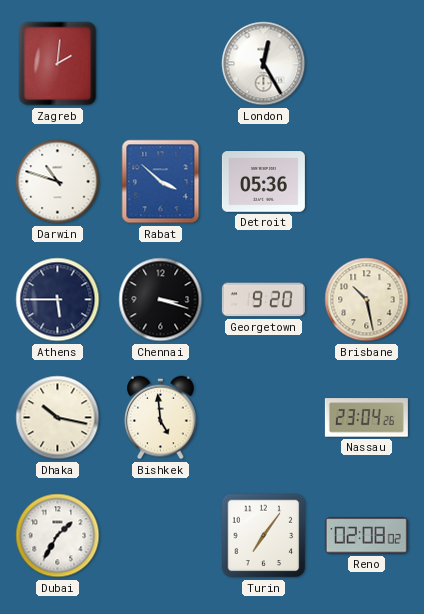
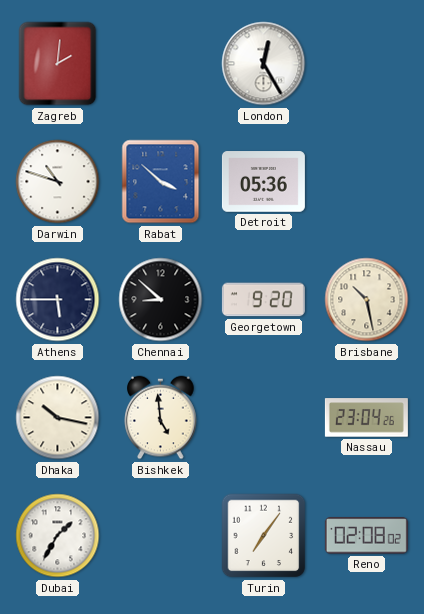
Chennai: 3:18 -> 8:52
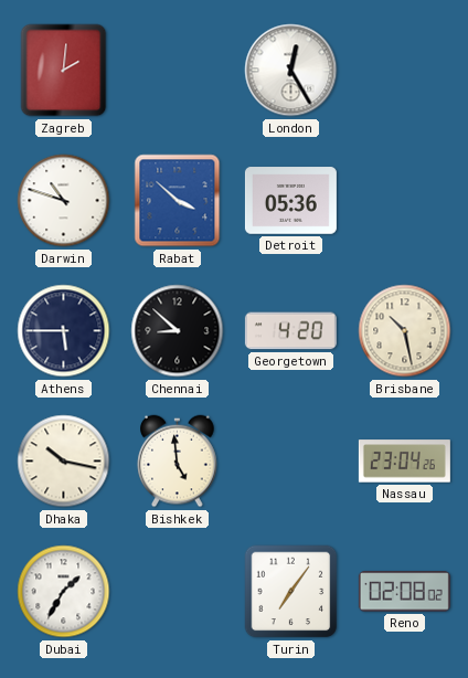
Georgetown: 9:20 -> 4:20
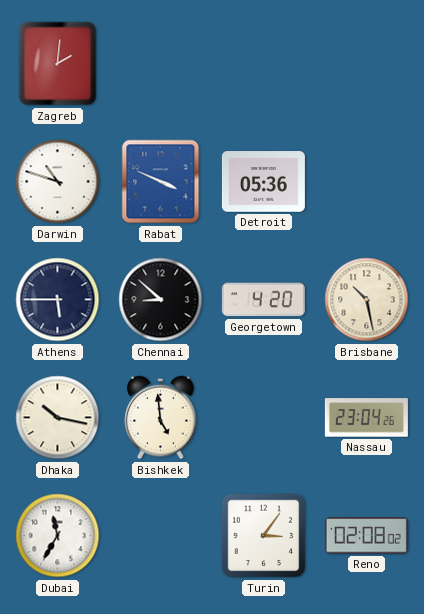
London: 12:25 -> none
Rabat: 3:52 -> 3:49
Dubai: 1:35 -> 11:35
Turin: 7:06 -> 3:06
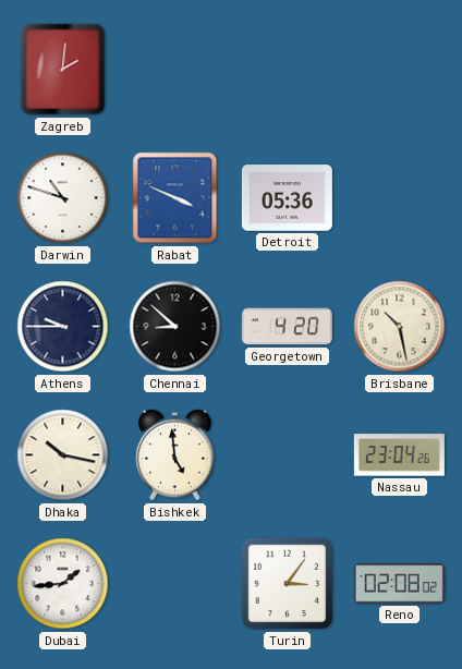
Athens: 5:45 -> 9:45
Dubai: 11:35 -> 1:44
